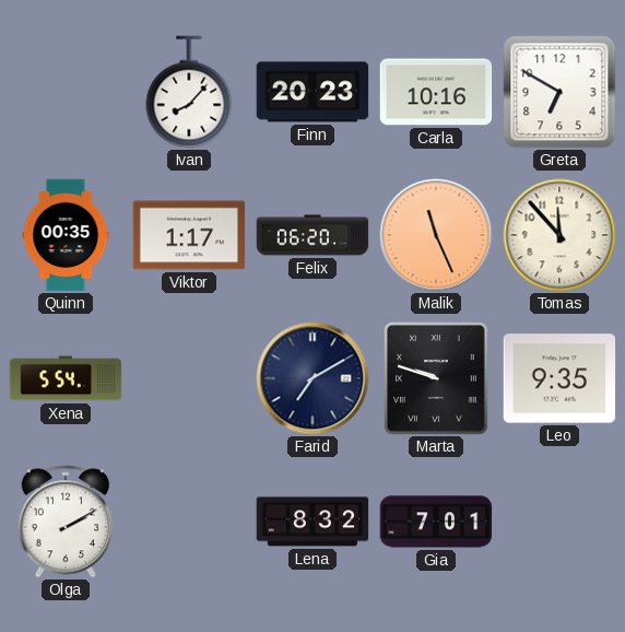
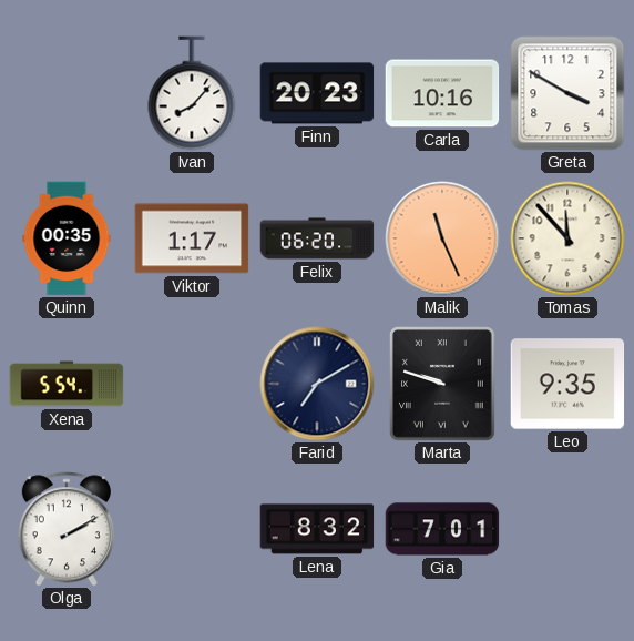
Greta: 6:50 -> 3:50
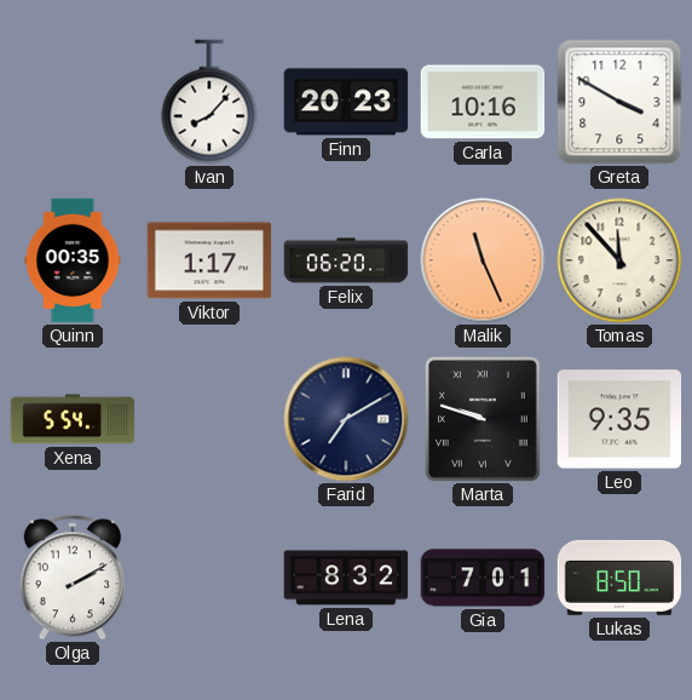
Lukas: none -> 8:50
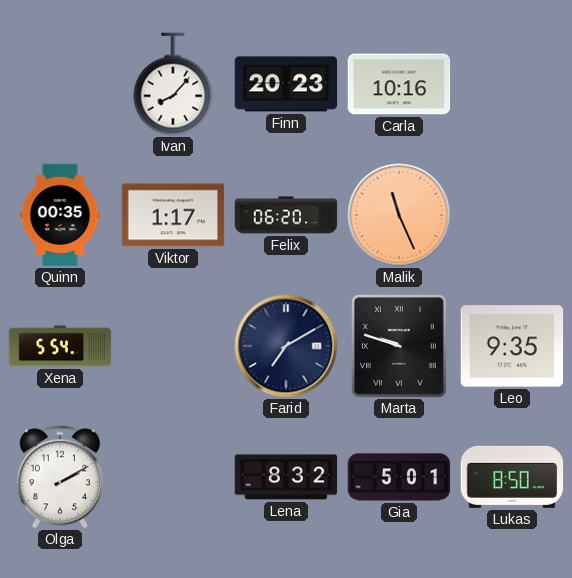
Greta: 3:50 -> none
Tomas: 11:53 -> none
Gia: 7:01 -> 5:01
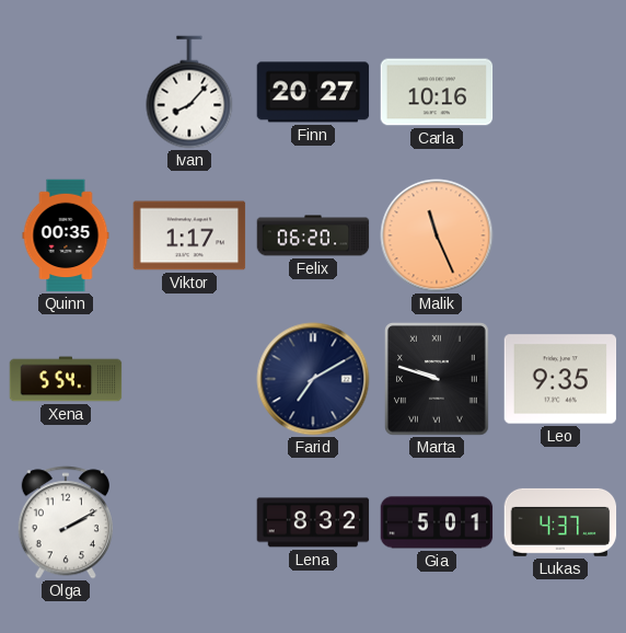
Finn: 20:23 -> 20:27
Lukas: 8:50 -> 4:37
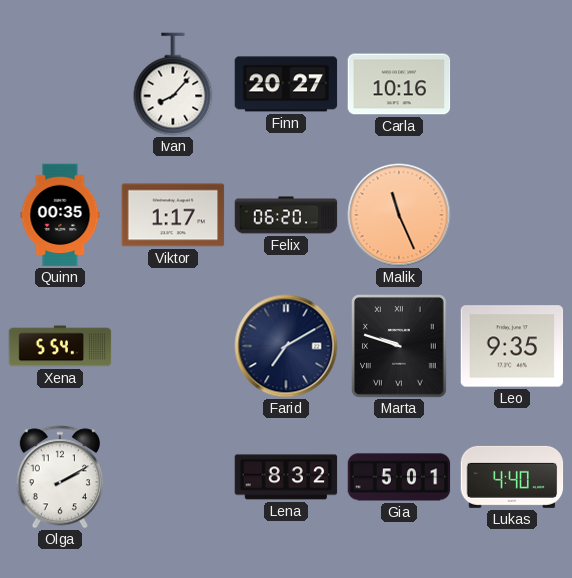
Lukas: 4:37 -> 4:40
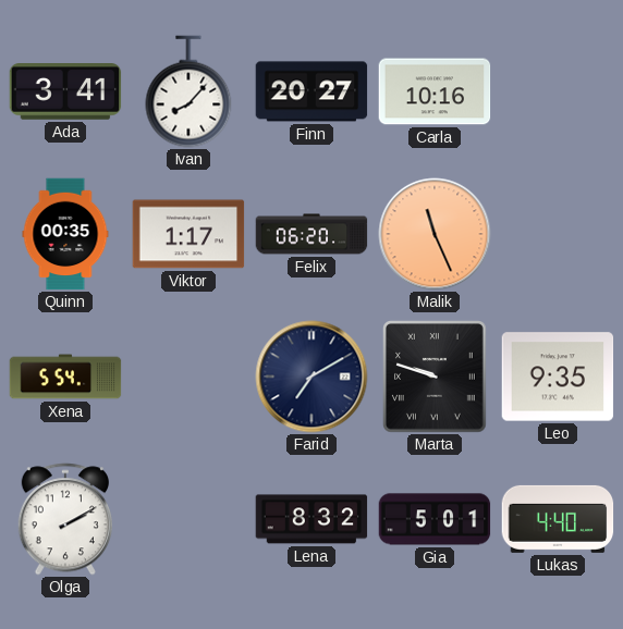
Ada: none -> 3:41
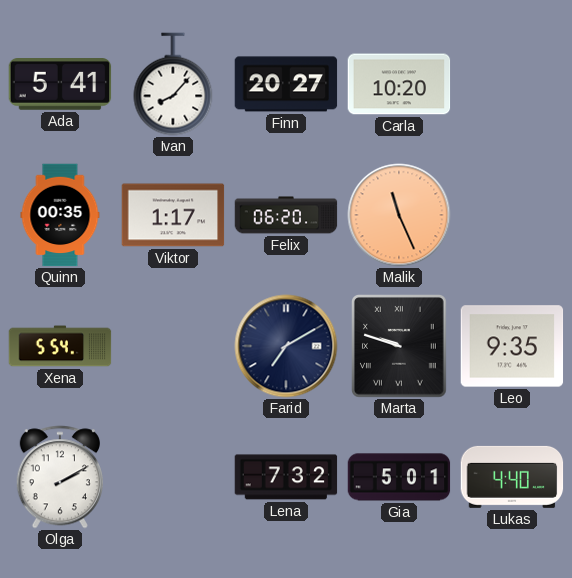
Ada: 3:41 -> 5:41
Carla: 10:16 -> 10:20
Lena: 8:32 -> 7:32
